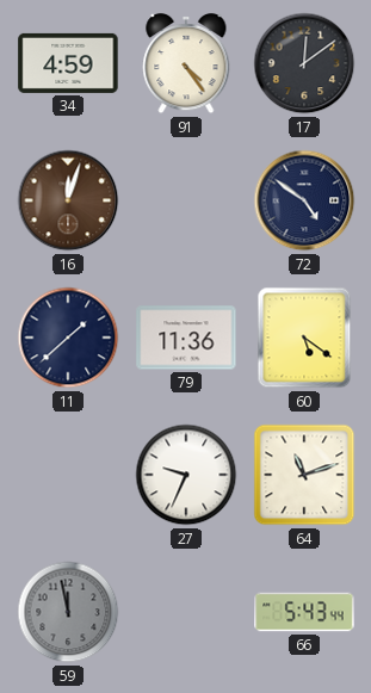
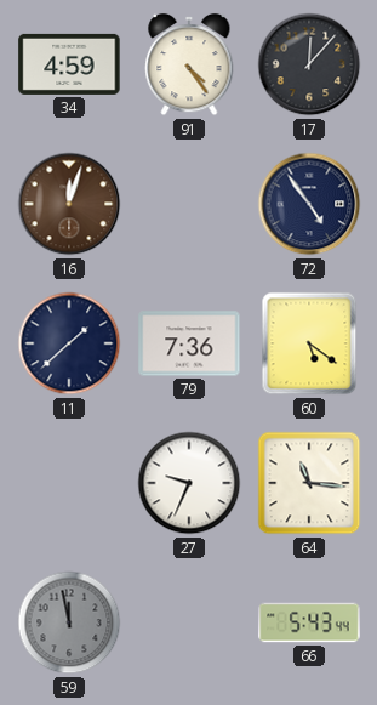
17: 12:09 -> 12:07
72: 4:51 -> 4:54
79: 11:36 -> 7:36
64: 11:12 -> 11:16
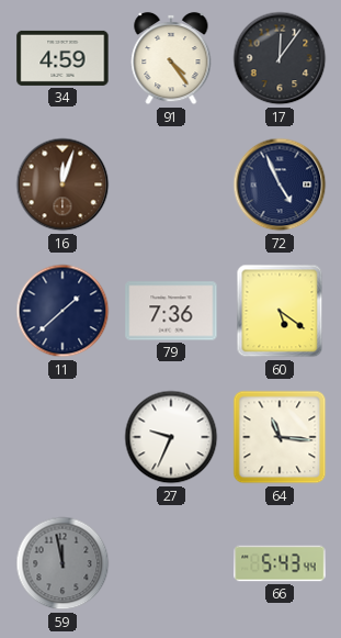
17: 12:07 -> 12:06
72: 4:54 -> 4:56
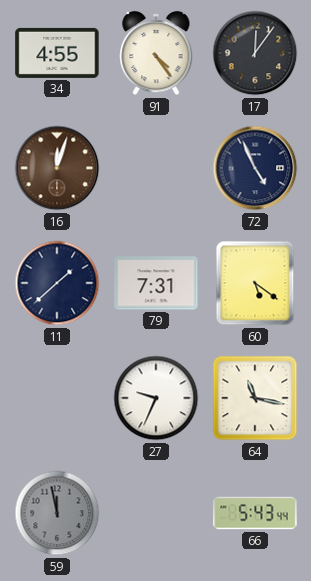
34: 4:59 -> 4:55
79: 7:36 -> 7:31
64: 11:16 -> 11:17
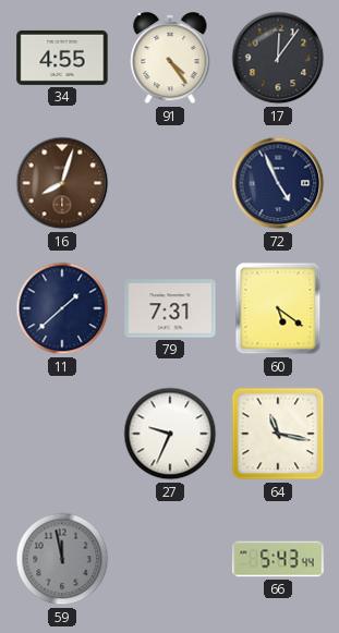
16: 12:03 -> 8:03
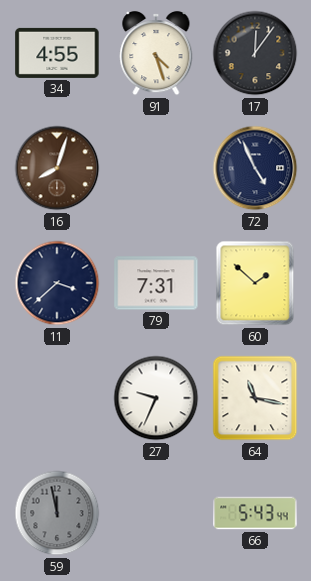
91: 4:24 -> 4:27
11: 1:38 -> 3:38
60: 5:21 -> 1:52
